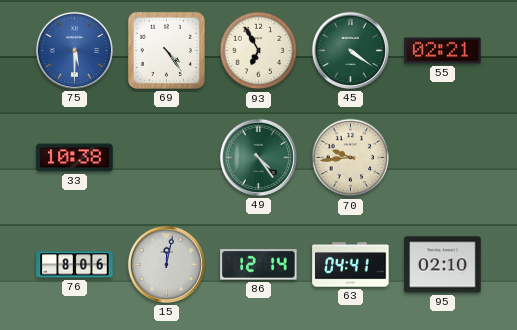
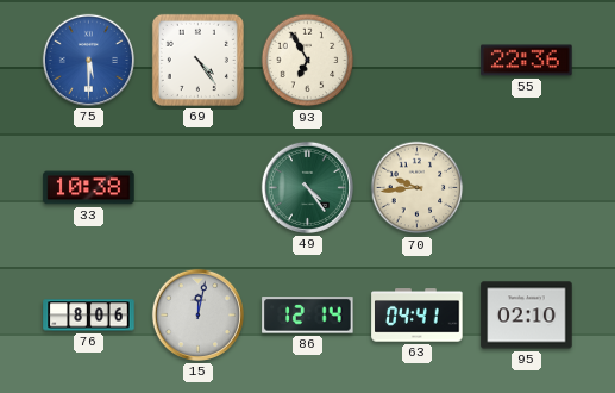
45: 4:21 -> none
55: 02:21 -> 22:36
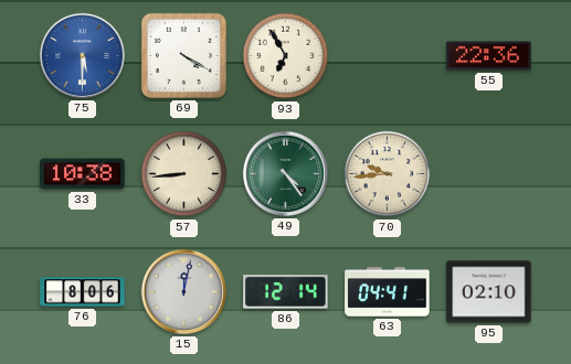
69: 4:24 -> 4:20
57: none -> 8:44
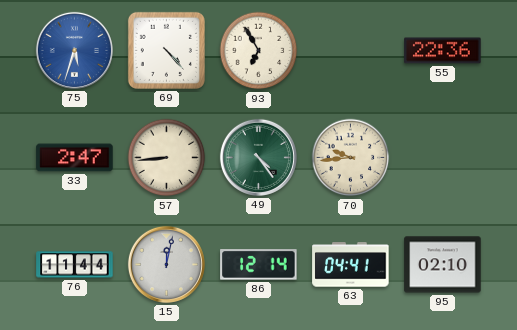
75: 5:30 -> 5:33
69: 4:20 -> 4:23
33: 10:38 -> 2:47
76: 8:06 -> 11:44
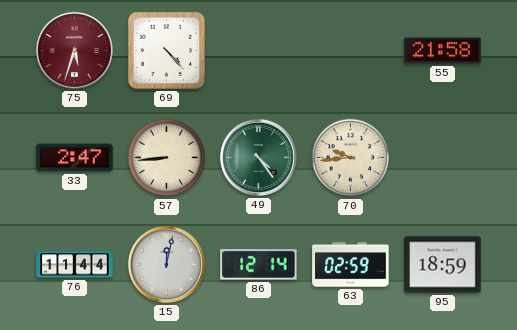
75 dial: blue -> burgundy
93: 6:55 -> none
55: 22:36 -> 21:58
63: 04:41 -> 02:59
95: 02:10 -> 18:59
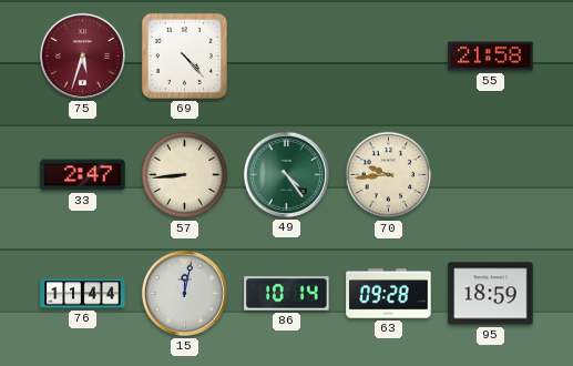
86: 12:14 -> 10:14
63: 02:59 -> 09:28
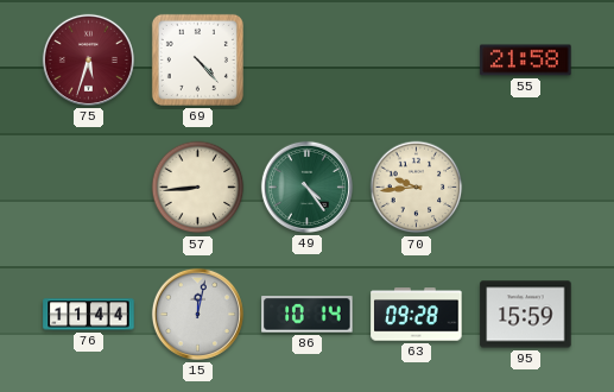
33: 2:47 -> none
95: 18:59 -> 15:59
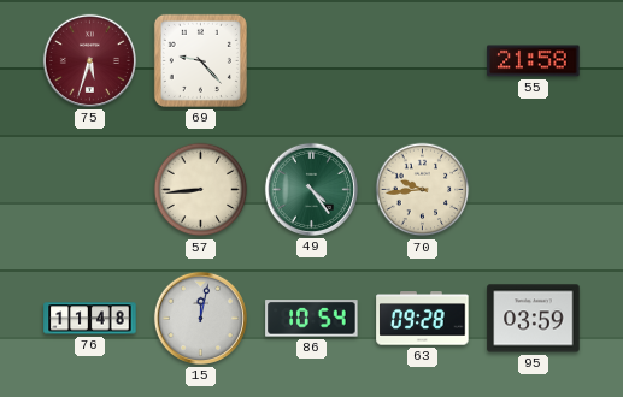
69: 4:23 -> 9:23
76: 11:44 -> 11:48
86: 10:14 -> 10:54
95: 15:59 -> 03:59
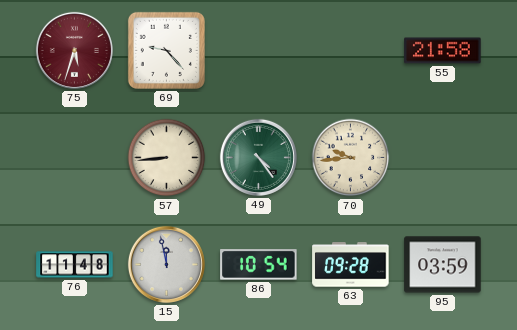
15: 12:02 -> 11:58
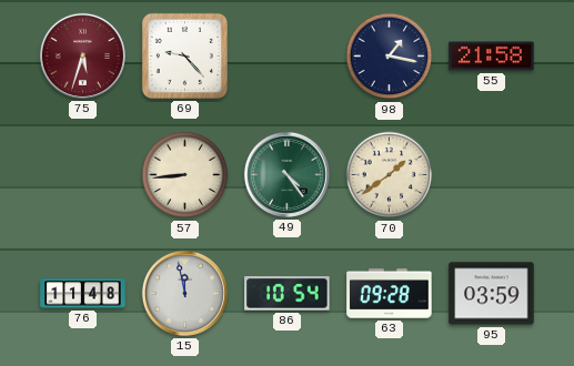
98: none -> 1:17
70: 9:44 -> 1:39
